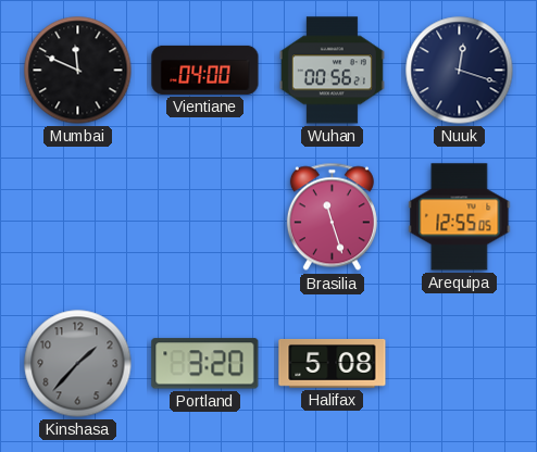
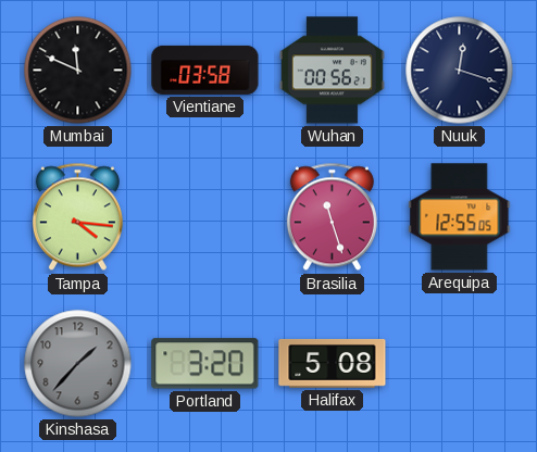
Vientiane: 04:00 -> 03:58
Tampa: none -> 4:16
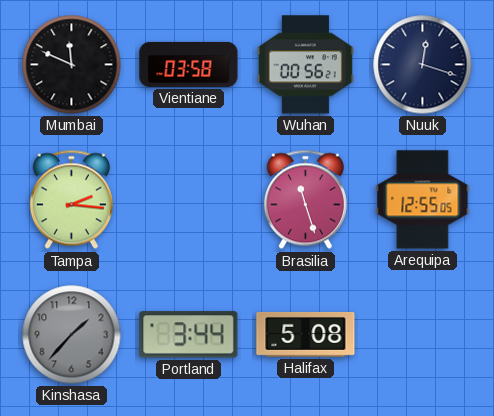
Tampa: 4:16 -> 2:16
Portland: 3:20 -> 3:44
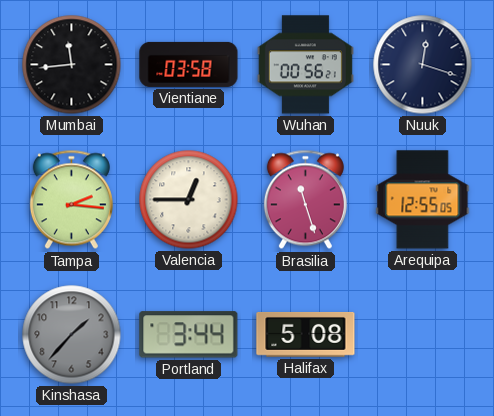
Mumbai: 11:49 -> 11:44
Valencia: none -> 12:45
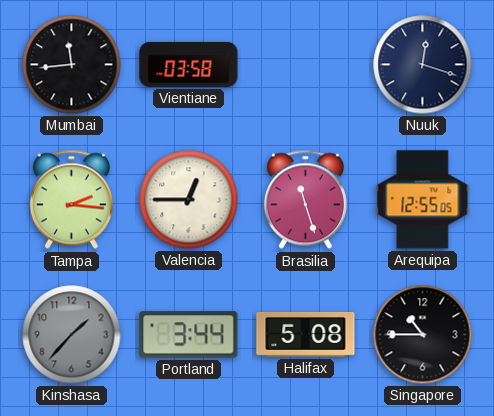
Wuhan: 00:56 -> none
Singapore: none -> 10:45
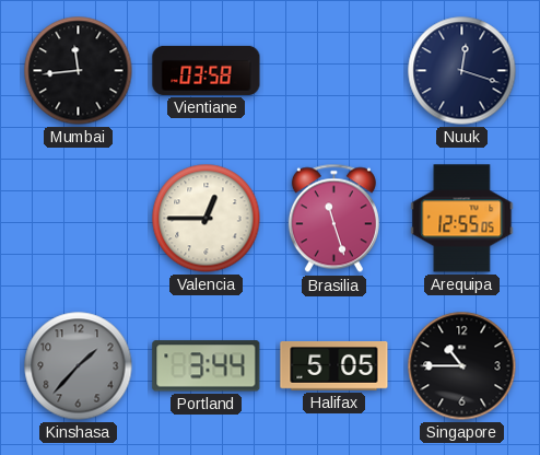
Tampa: 2:16 -> none
Halifax: 5:08 -> 5:05
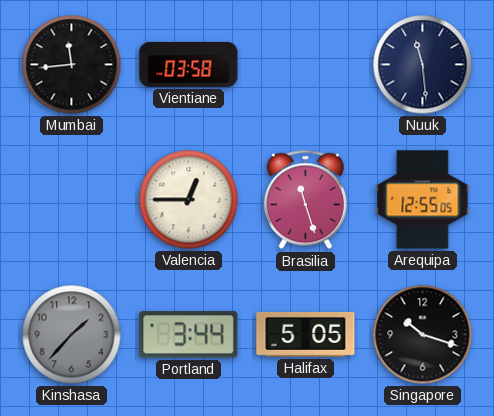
Nuuk: 12:18 -> 11:29
Singapore: 10:45 -> 10:18
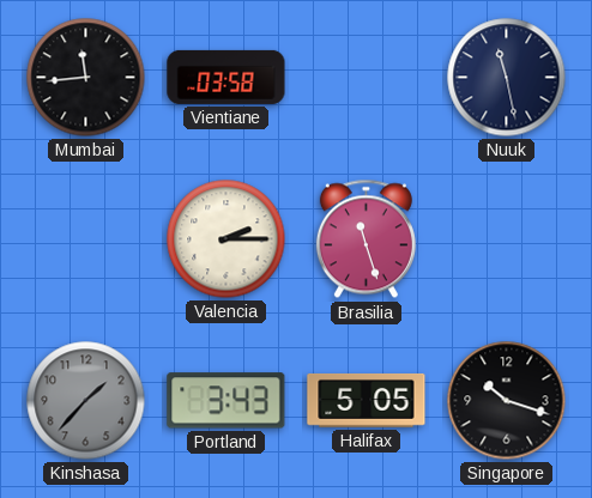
Nuuk: 11:29 -> 11:28
Valencia: 12:45 -> 2:15
Arequipa: 12:55 -> none
Portland: 3:44 -> 3:43
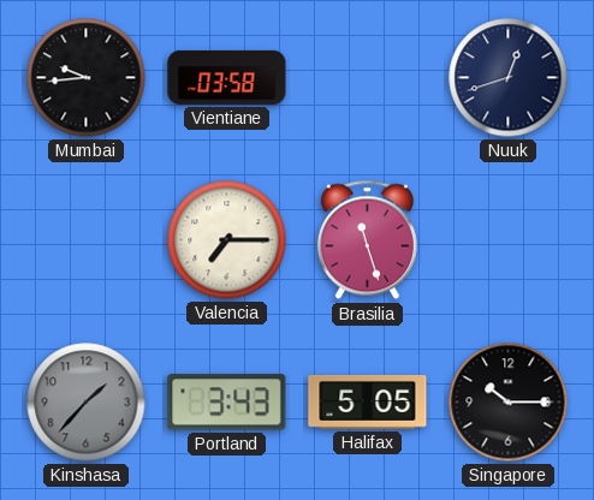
Mumbai: 11:44 -> 9:44
Nuuk: 11:28 -> 12:42
Valencia: 2:15 -> 7:15
Singapore: 10:18 -> 10:15
